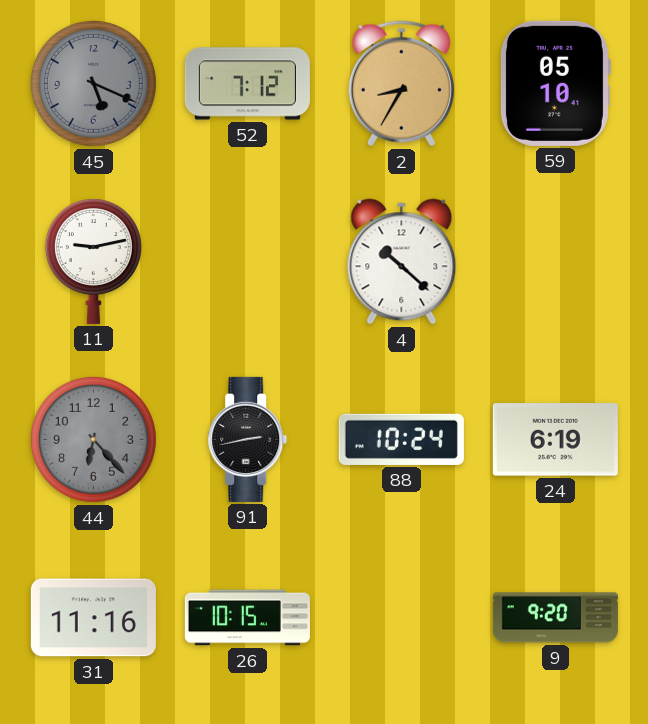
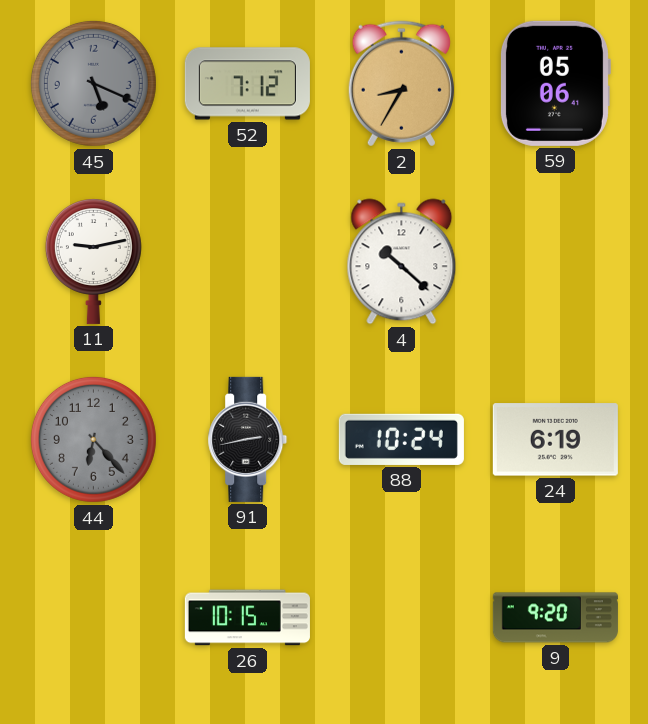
59: 05:10 -> 05:06
31: 11:16 -> none
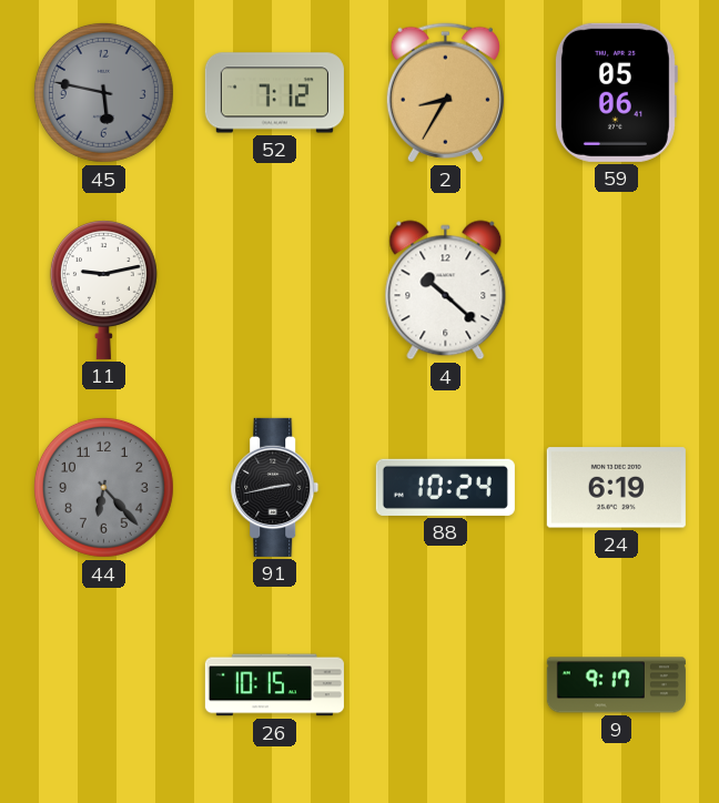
45: 5:19 -> 5:47
9: 9:20 -> 9:17
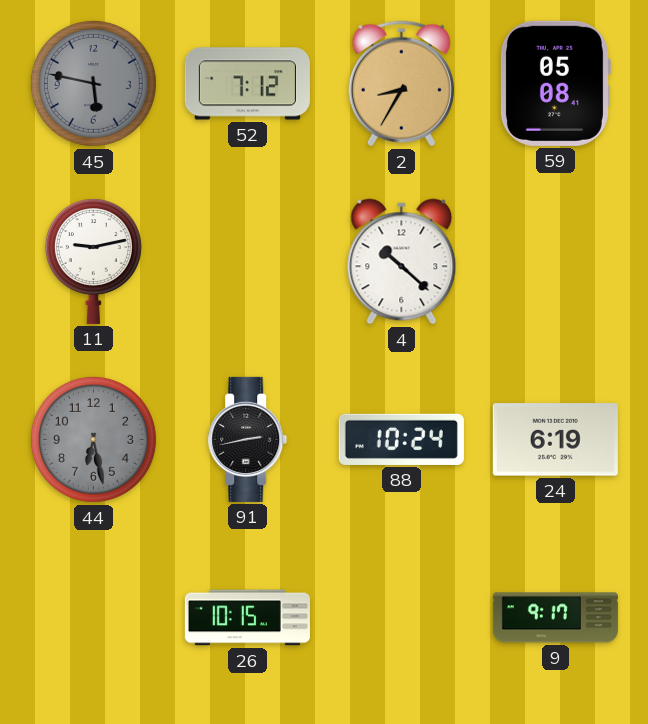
59: 05:06 -> 05:08
44: 6:23 -> 6:28
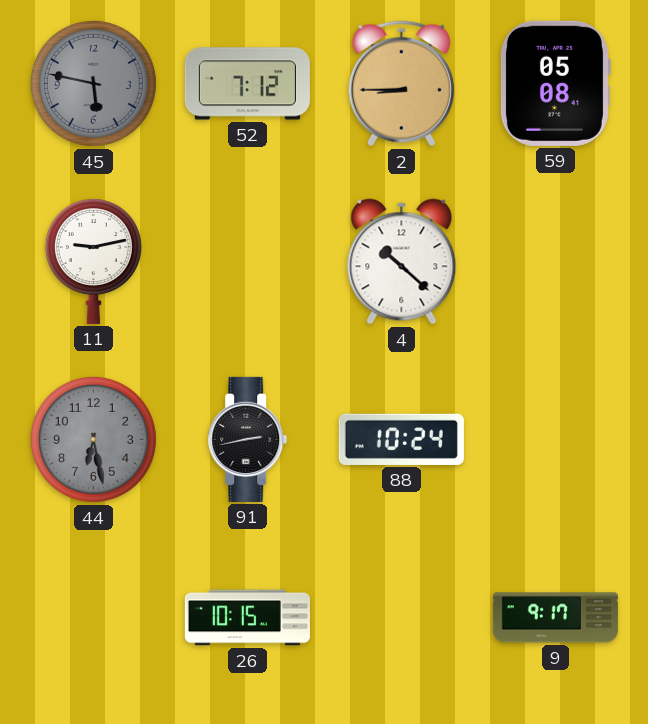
2: 8:35 -> 8:45
24: 6:19 -> none
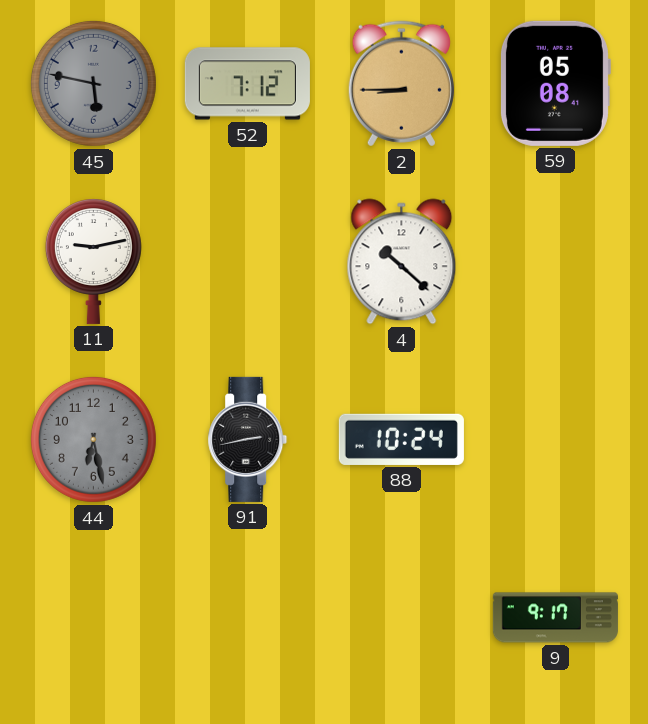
26: 10:15 -> none
